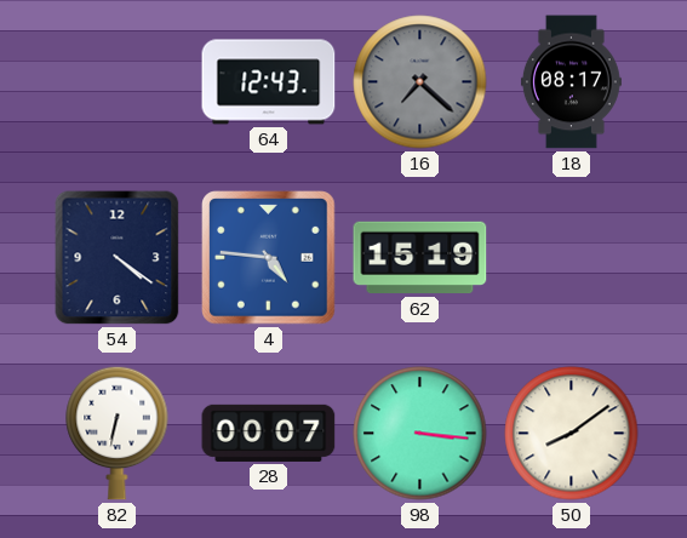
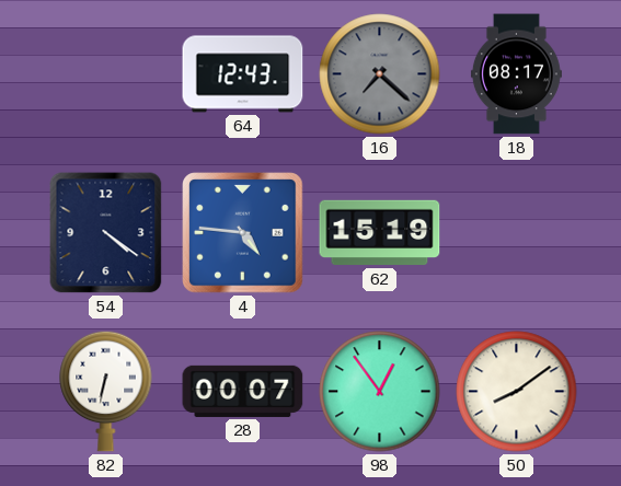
98: 3:16 -> 12:54
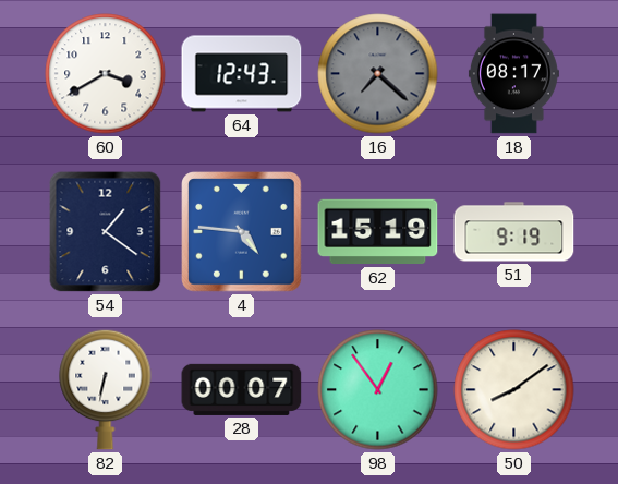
60: none -> 3:40
54: 4:21 -> 1:21
51: none -> 9:19
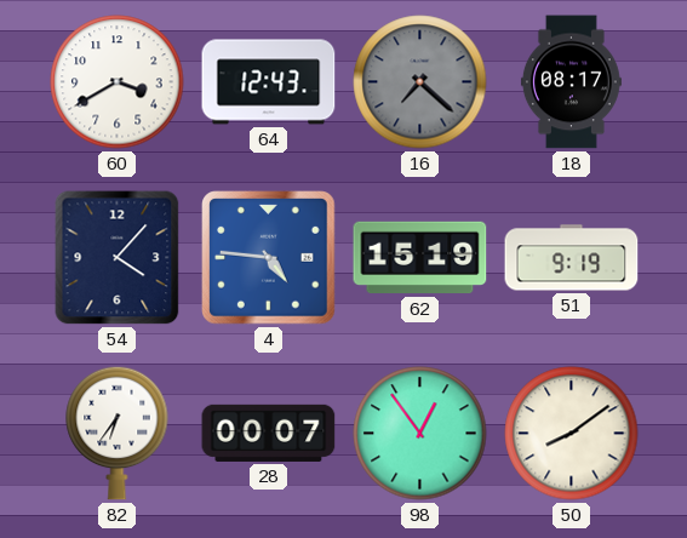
54: 1:21 -> 4:07
82: 6:32 -> 6:36
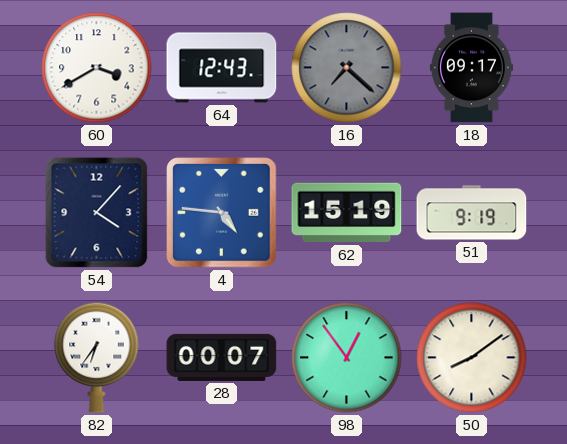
18: 08:17 -> 09:17
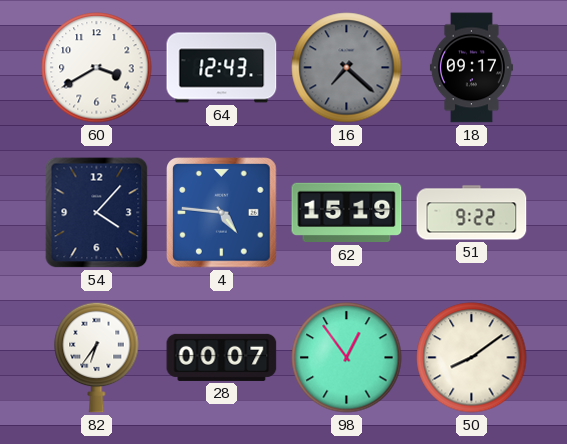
51: 9:19 -> 9:22
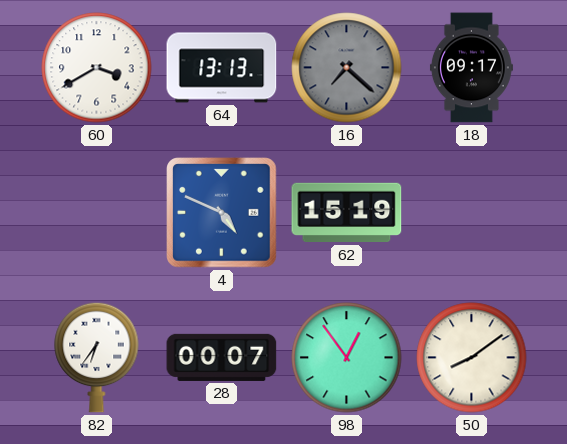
64: 12:43 -> 13:13
54: 4:07 -> none
4: 4:46 -> 4:49
51: 9:22 -> none
